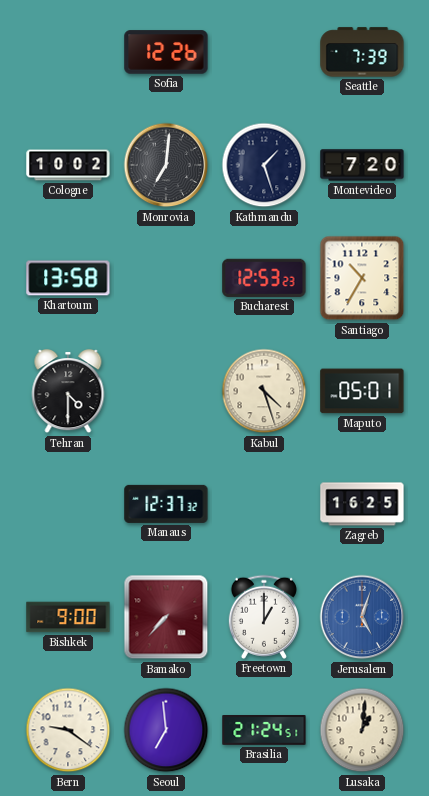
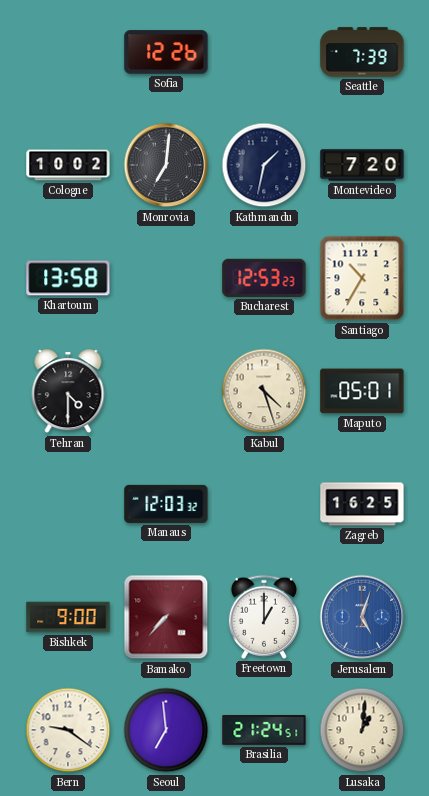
Kathmandu: 1:27 -> 1:32
Manaus: 12:37 -> 12:03
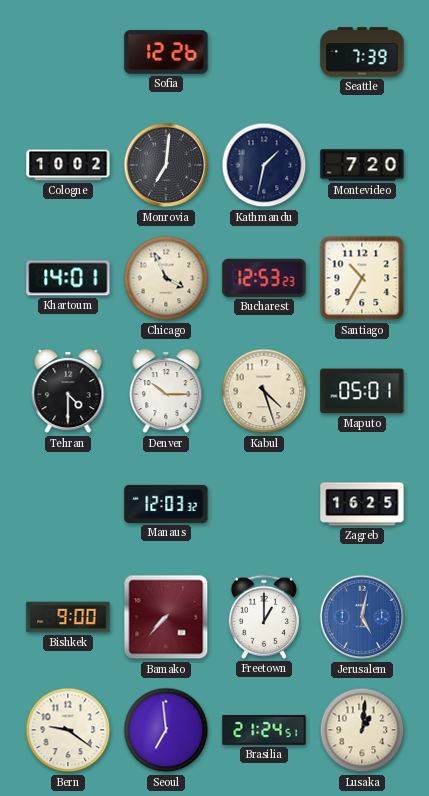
Khartoum: 13:58 -> 14:01
Chicago: none -> 3:56
Denver: none -> 10:15
Jerusalem: 5:03 -> 5:02
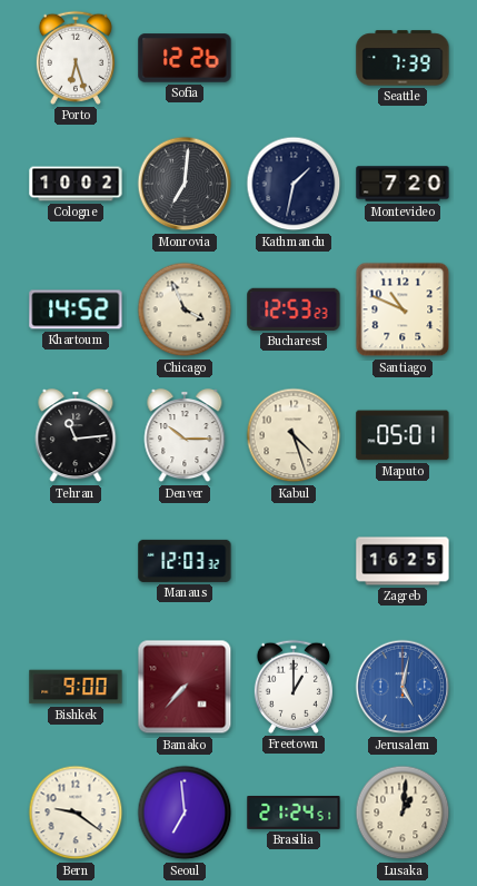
Porto: none -> 6:27
Khartoum: 14:01 -> 14:52
Santiago: 10:35 -> 10:49
Tehran: 4:30 -> 11:14
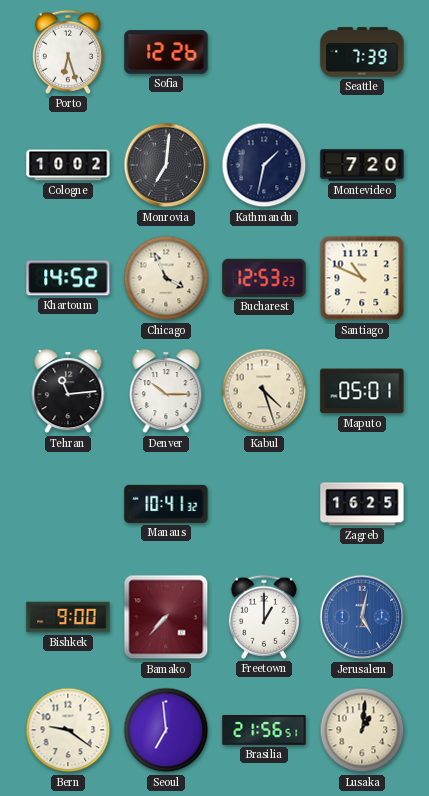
Manaus: 12:03 -> 10:41
Brasilia: 21:24 -> 21:56
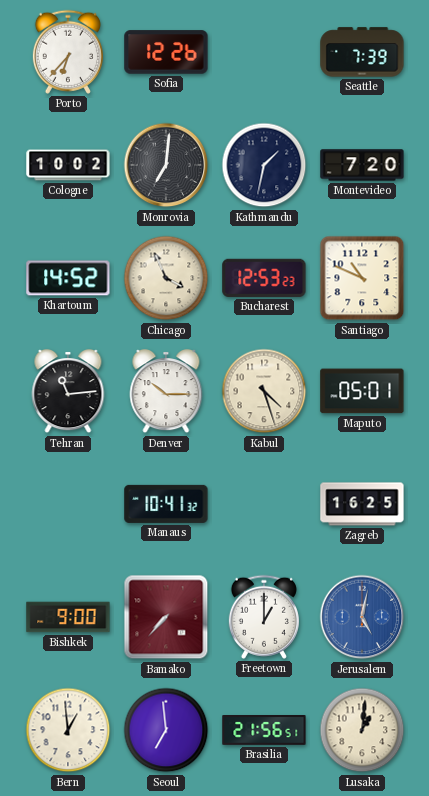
Porto: 6:27 -> 6:37
Bern: 9:21 -> 12:59
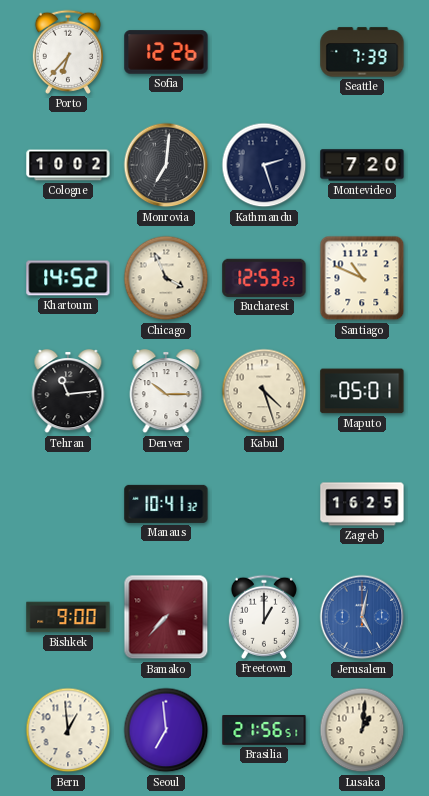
Kathmandu: 1:32 -> 2:27
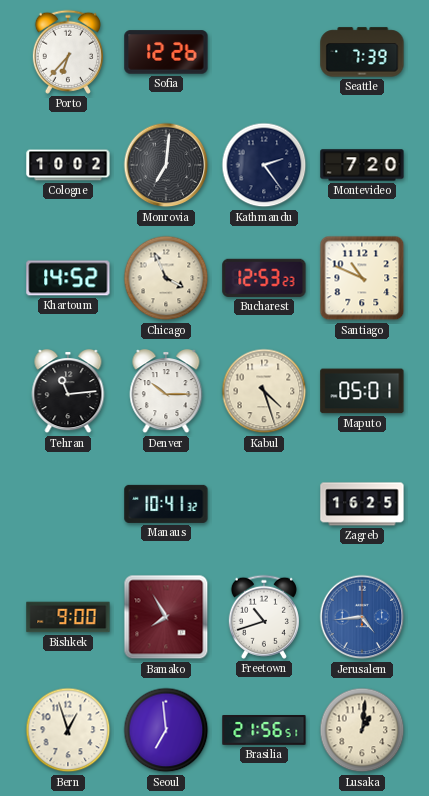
Kathmandu: 2:27 -> 2:24
Bamako: 7:37 -> 7:55
Freetown: 1:00 -> 10:42
Jerusalem: 5:02 -> 4:44
Bern: 12:59 -> 12:57
